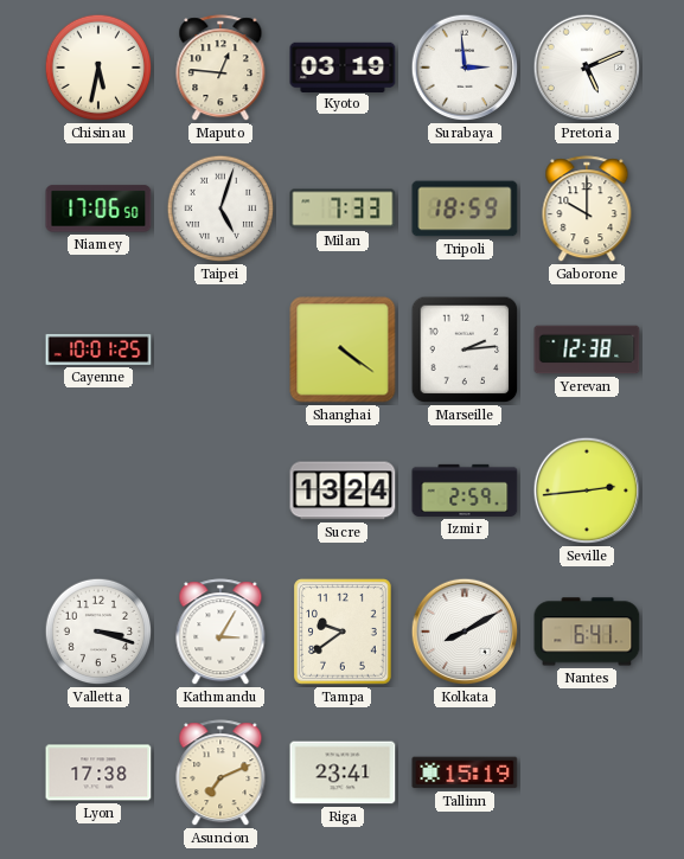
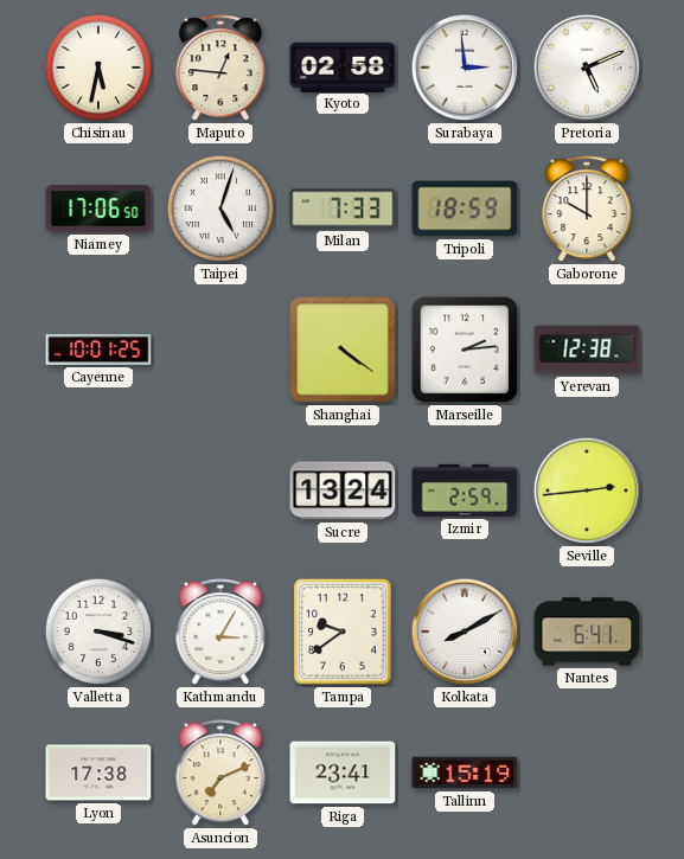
Kyoto: 03:19 -> 02:58
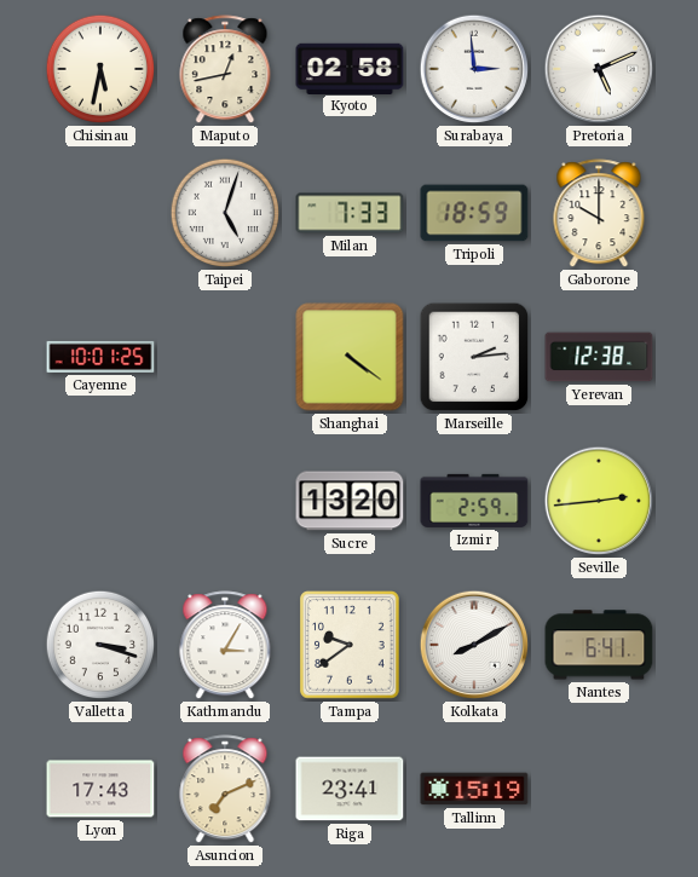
Maputo: 12:46 -> 12:43
Niamey: 17:06 -> none
Sucre: 13:24 -> 13:20
Lyon: 17:38 -> 17:43
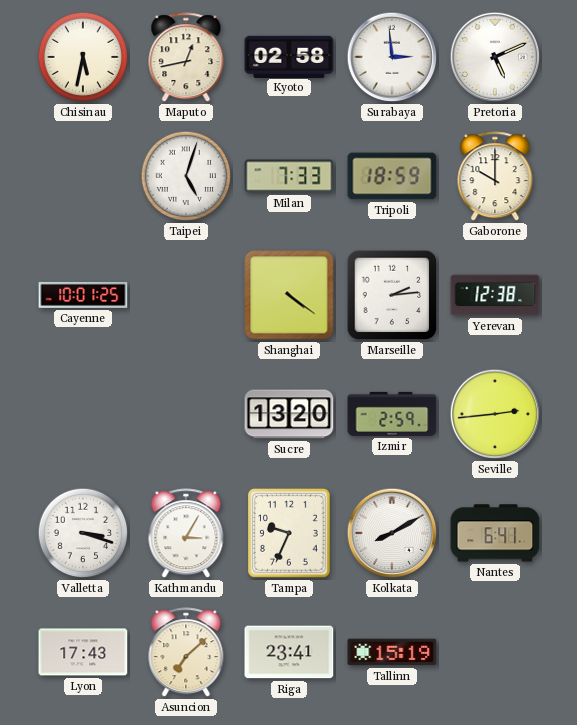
Tampa: 9:39 -> 9:34
Asuncion: 7:11 -> 7:08
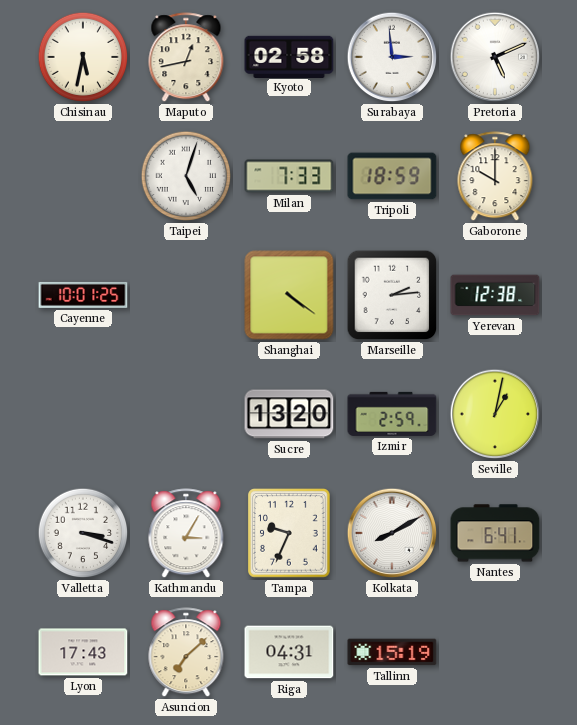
Seville: 2:44 -> 1:02
Riga: 23:41 -> 04:31
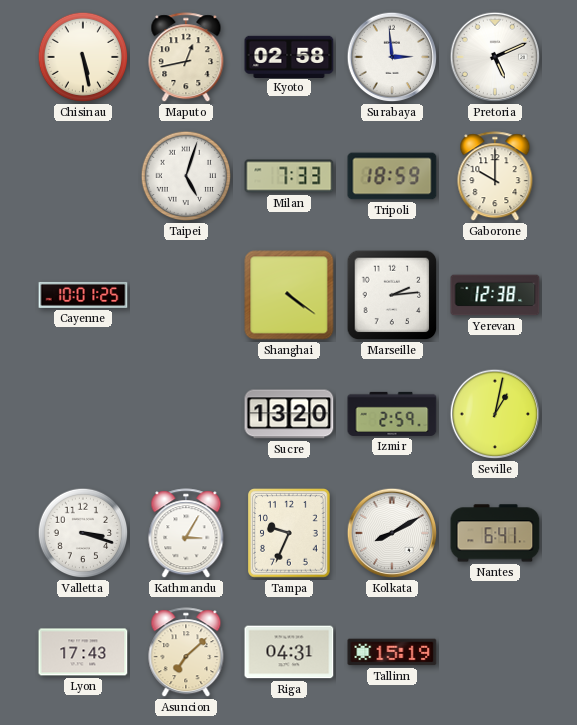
Chisinau: 5:32 -> 5:28
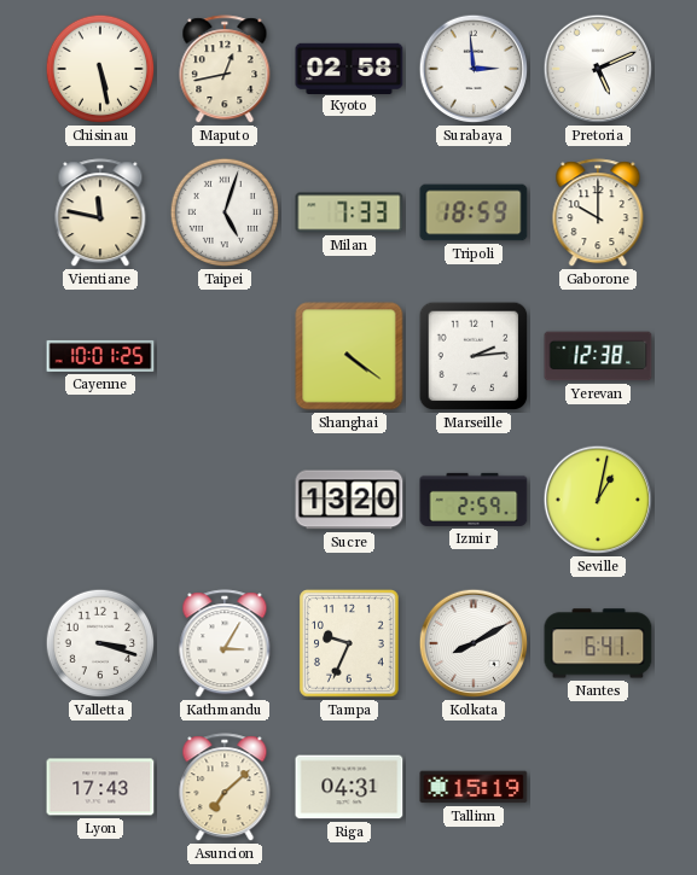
Vientiane: none -> 11:47
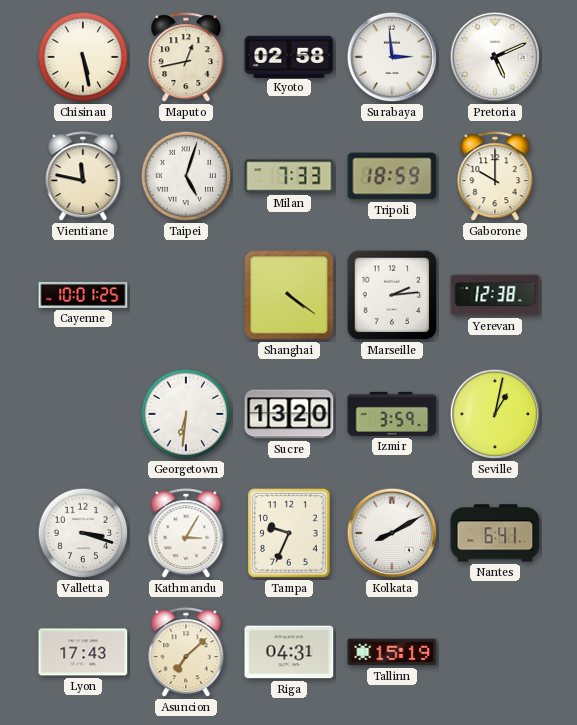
Georgetown: none -> 6:31
Izmir: 2:59 -> 3:59
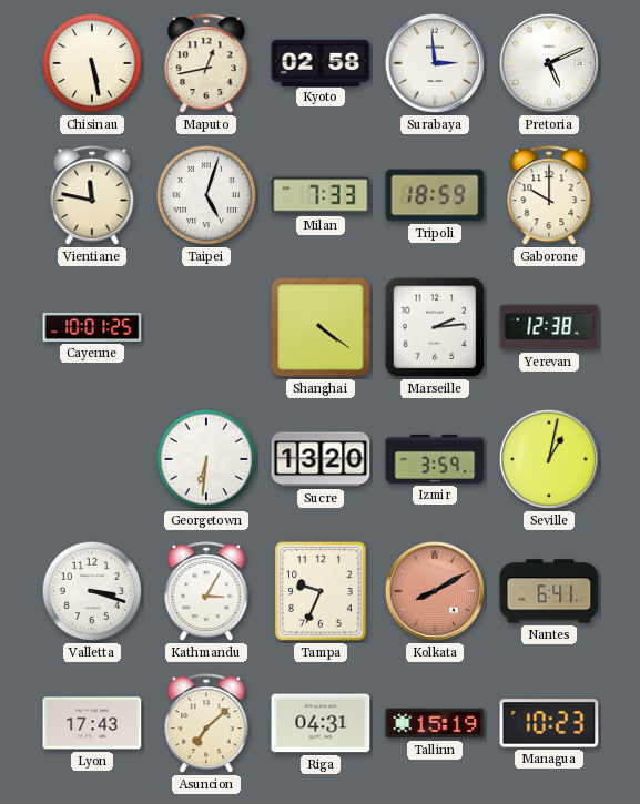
Kolkata dial: white -> salmon
Managua: none -> 10:23
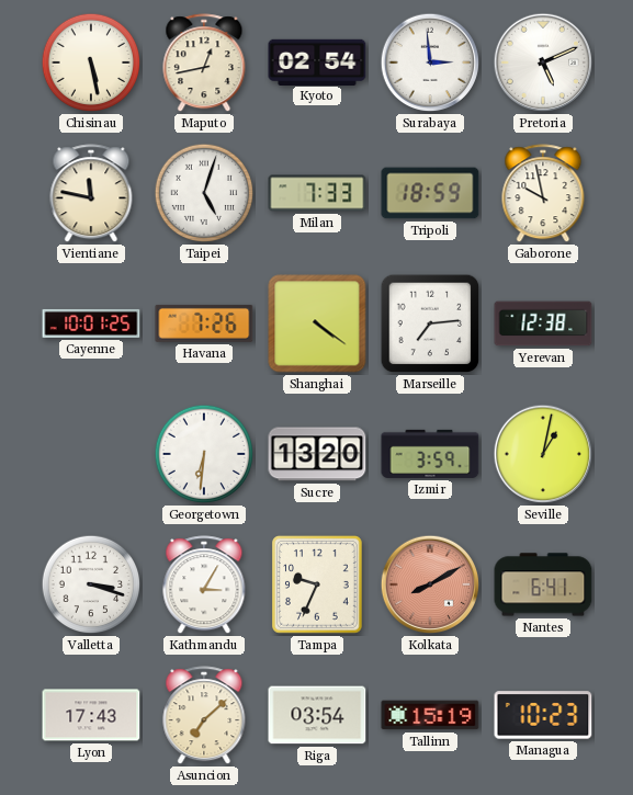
Kyoto: 02:58 -> 02:54
Gaborone: 10:00 -> 9:58
Havana: none -> 7:26
Marseille: 2:14 -> 7:14
Riga: 04:31 -> 03:54
